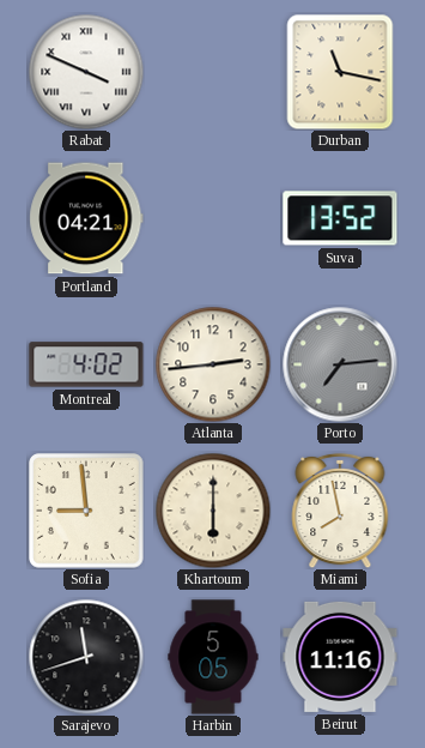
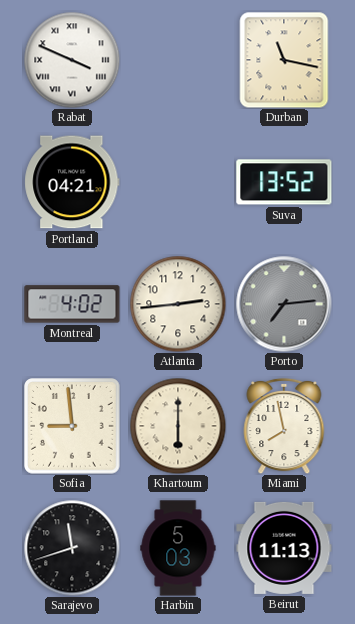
Harbin: 5:05 -> 5:03
Beirut: 11:16 -> 11:13
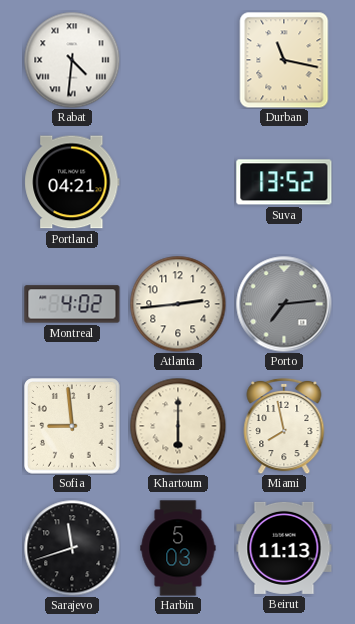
Rabat: 3:49 -> 4:31
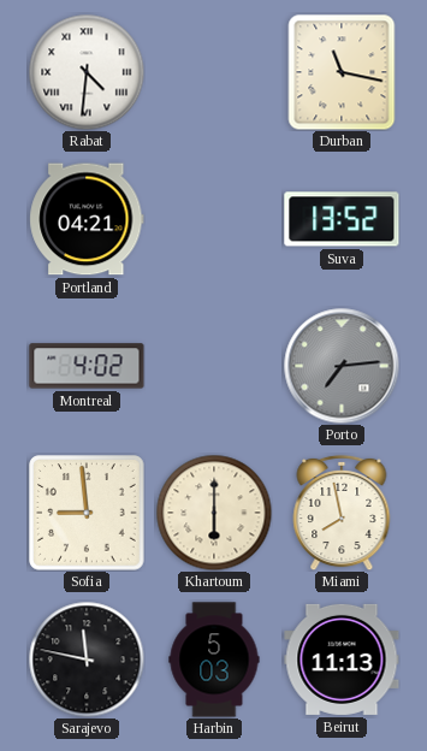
Atlanta: 2:44 -> none
Sarajevo: 11:42 -> 11:47
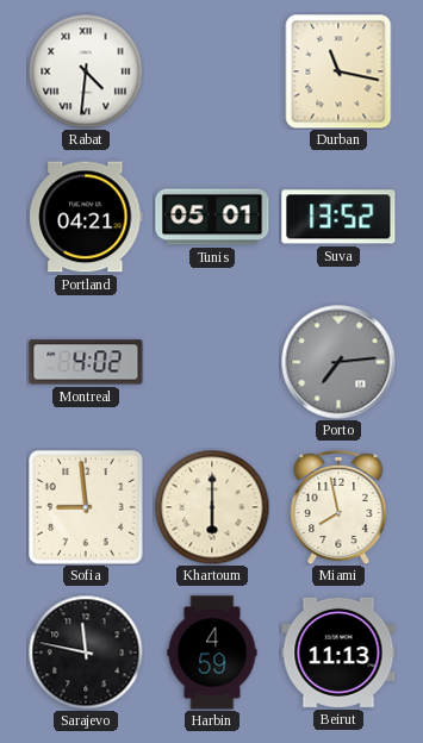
Tunis: none -> 05:01
Harbin: 5:03 -> 4:59
